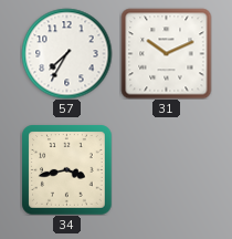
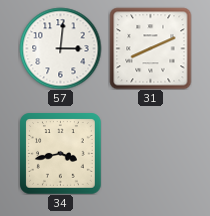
57: 7:35 -> 3:01
31: 10:11 -> 8:11
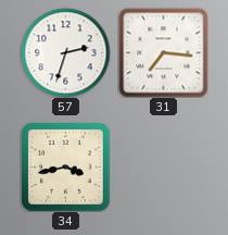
57: 3:01 -> 2:33
31: 8:11 -> 7:16
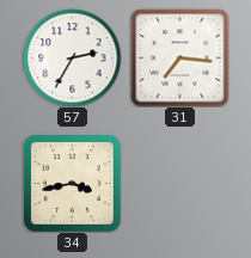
57: 2:33 -> 2:35
